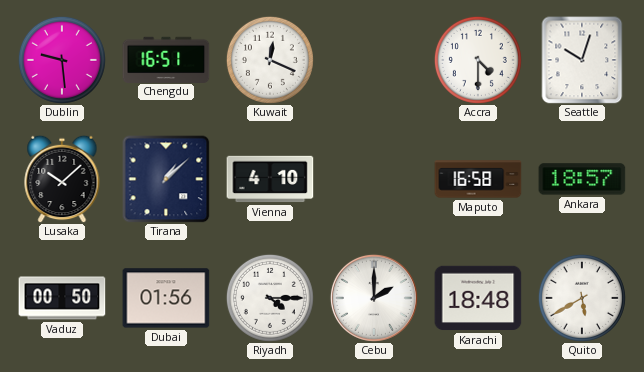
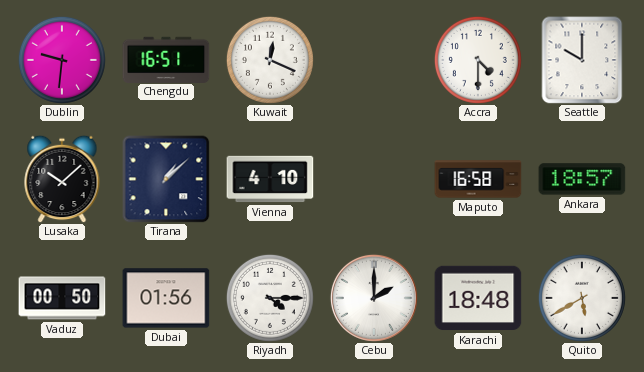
Dublin: 9:29 -> 9:31
Seattle: 10:03 -> 10:00
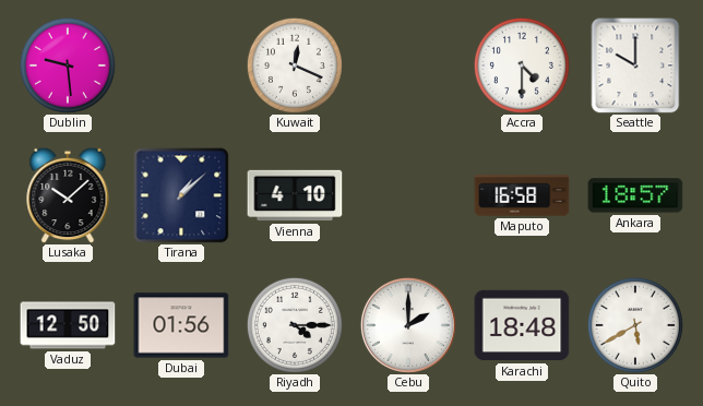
Dublin: 9:31 -> 9:29
Chengdu: 16:51 -> none
Vaduz: 00:50 -> 12:50
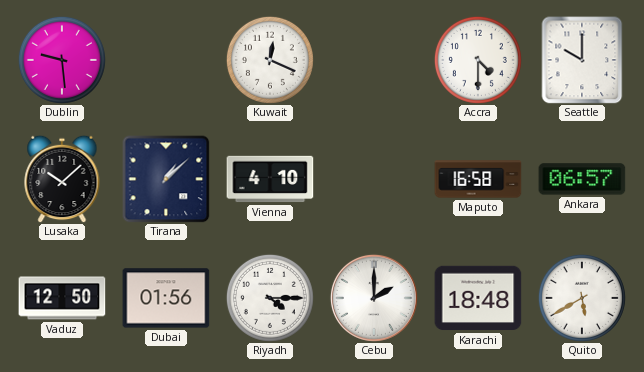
Ankara: 18:57 -> 06:57
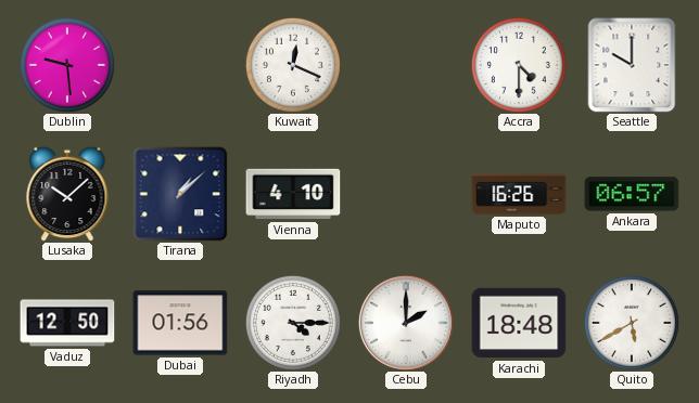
Maputo: 16:58 -> 16:26
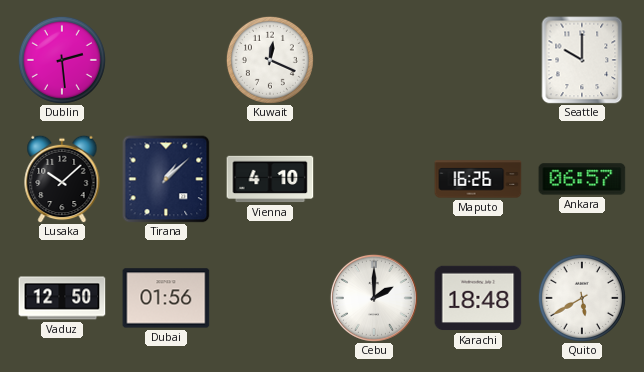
Dublin: 9:29 -> 2:29
Accra: 4:30 -> none
Riyadh: 4:15 -> none
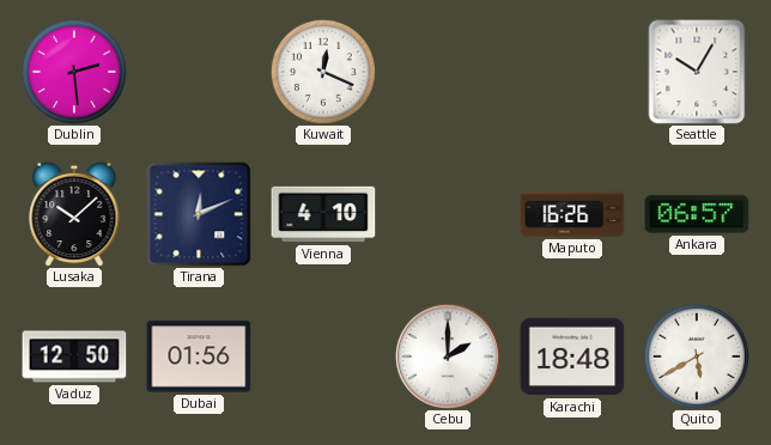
Seattle: 10:00 -> 10:05
Tirana: 1:08 -> 12:11
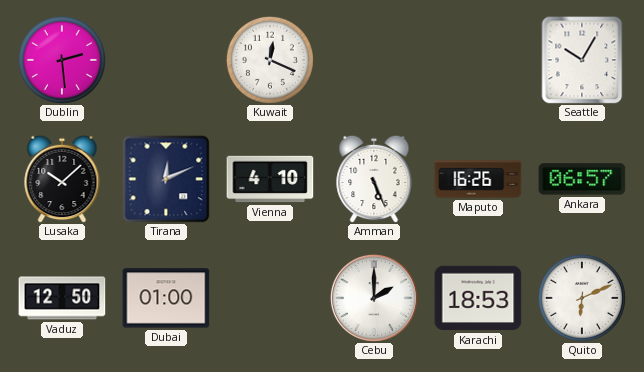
Amman: none -> 5:26
Dubai: 01:56 -> 01:00
Karachi: 18:48 -> 18:53
Quito: 5:40 -> 6:11
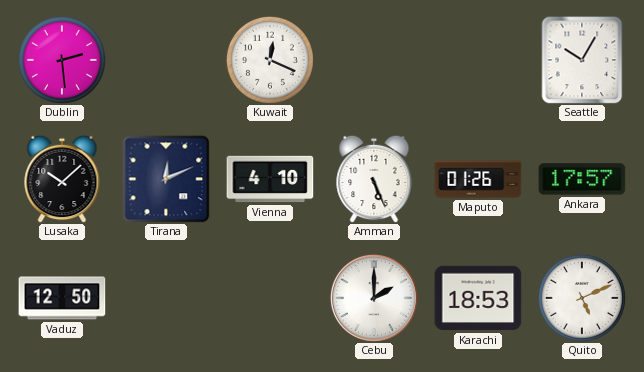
Maputo: 16:26 -> 01:26
Ankara: 06:57 -> 17:57
Dubai: 01:00 -> none
Quito: 6:11 -> 5:11
